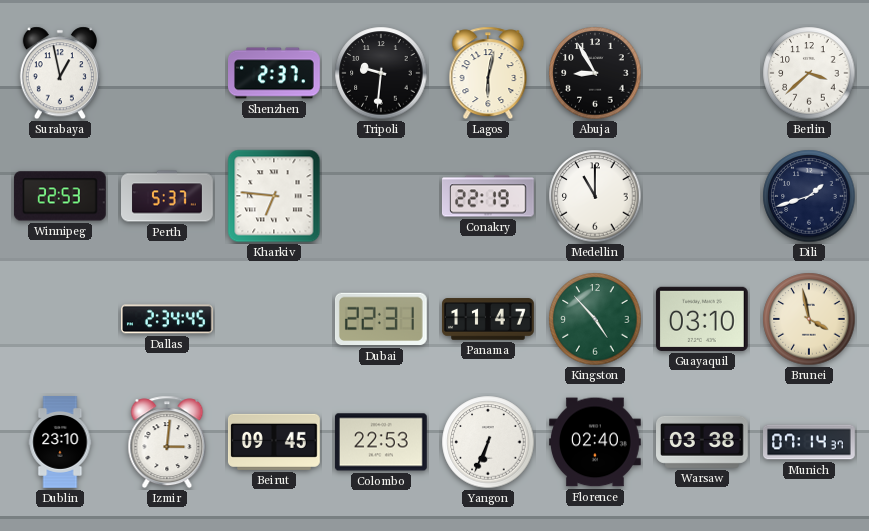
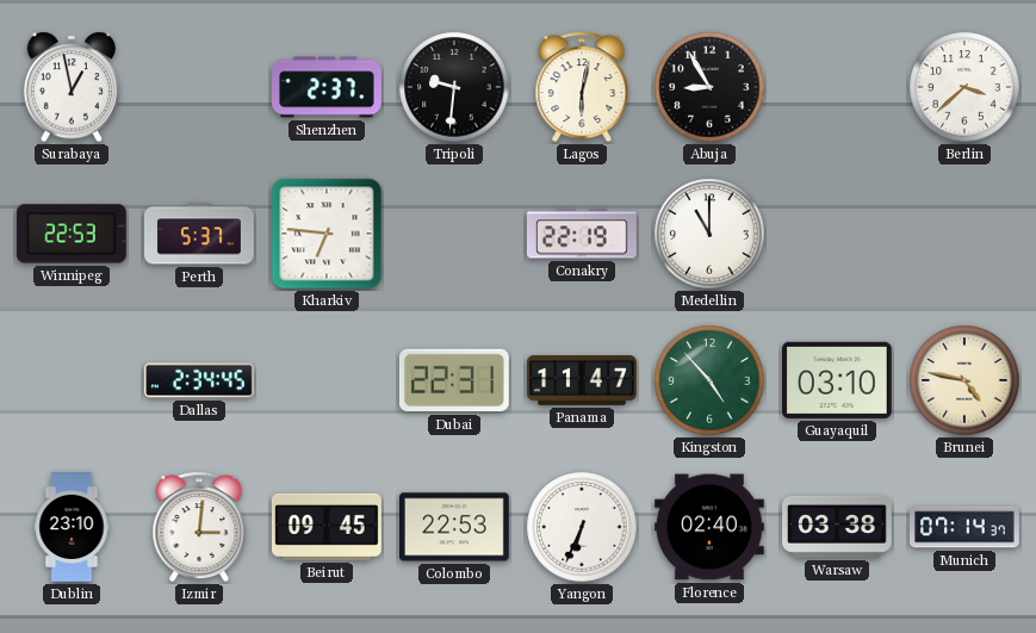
Dili: 1:42 -> none
Brunei: 3:58 -> 4:47
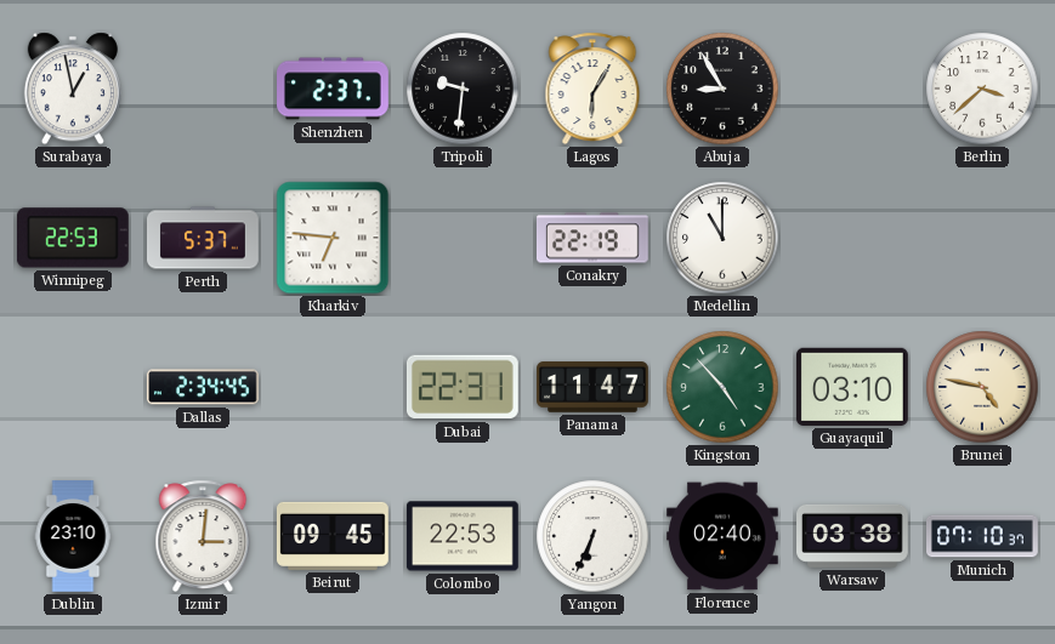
Lagos: 6:02 -> 6:05
Munich: 07:14 -> 07:10
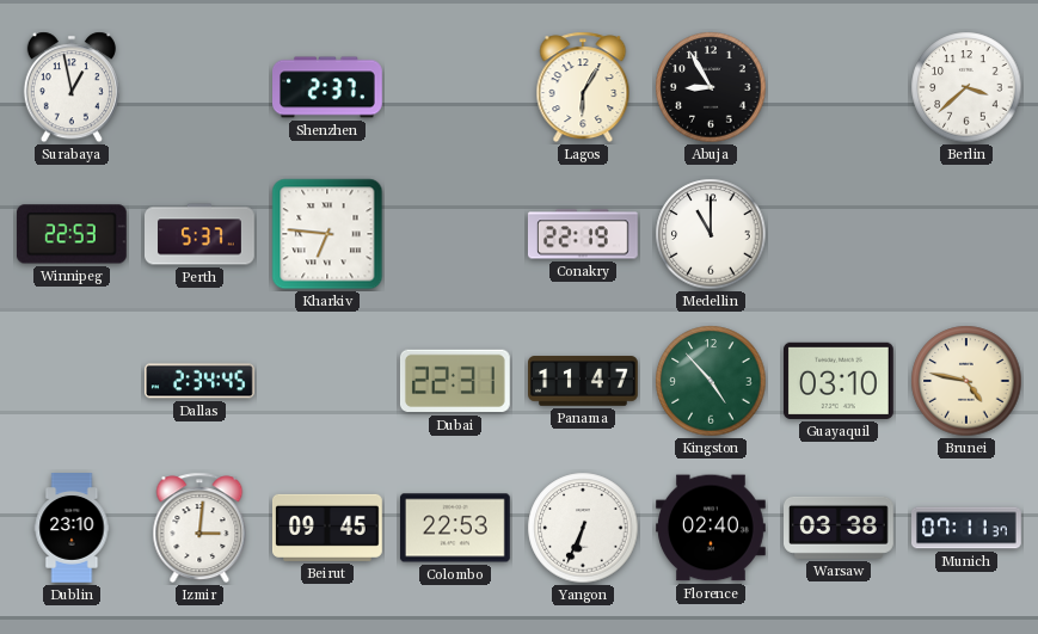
Tripoli: 9:31 -> none
Munich: 07:10 -> 07:11
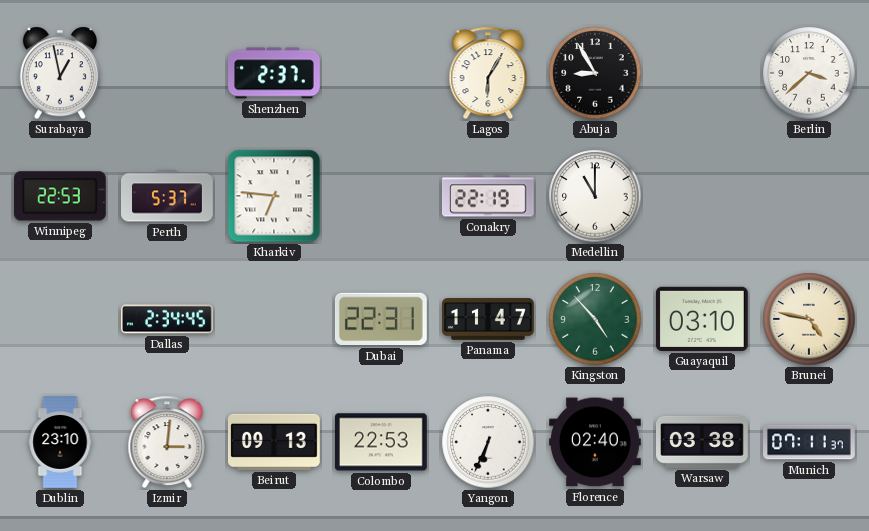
Beirut: 09:45 -> 09:13
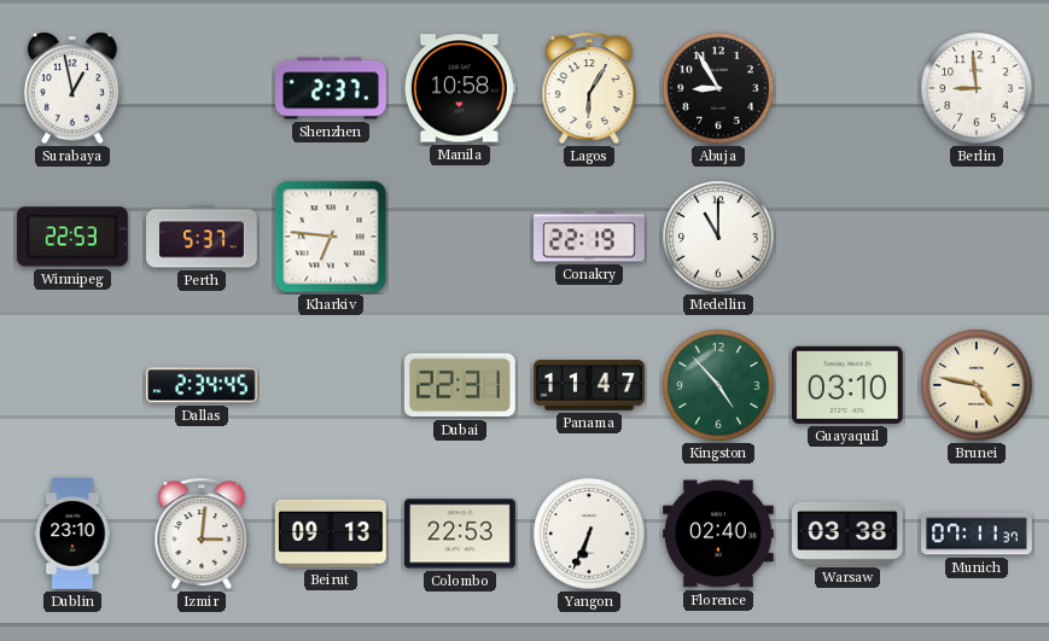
Manila: none -> 10:58
Berlin: 3:38 -> 8:59
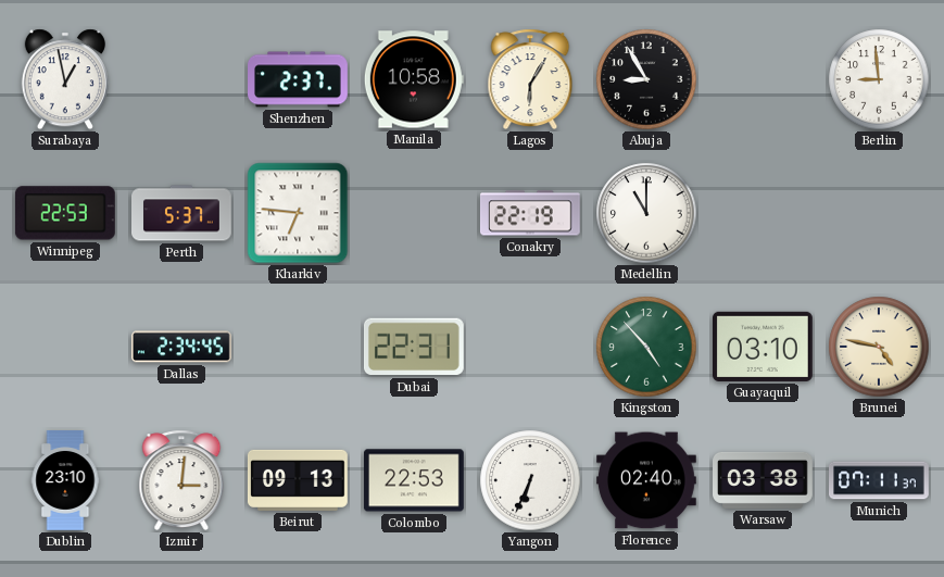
Panama: 11:47 -> none
